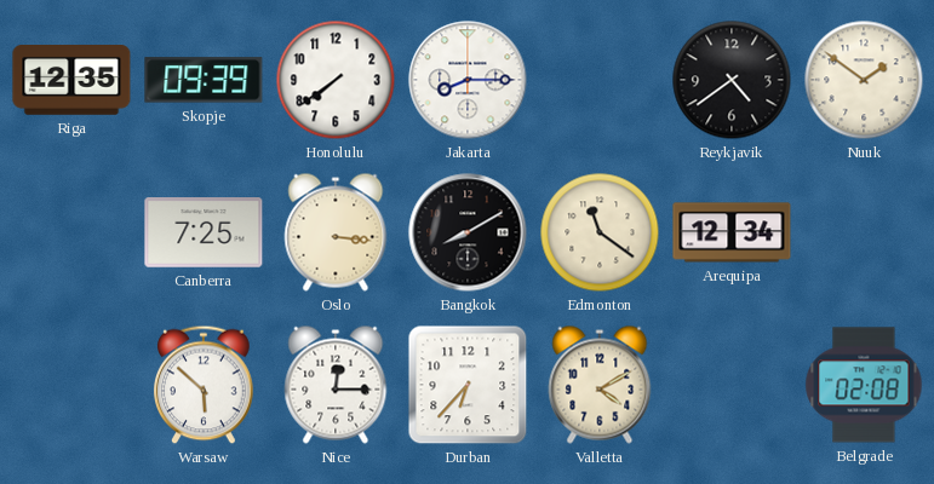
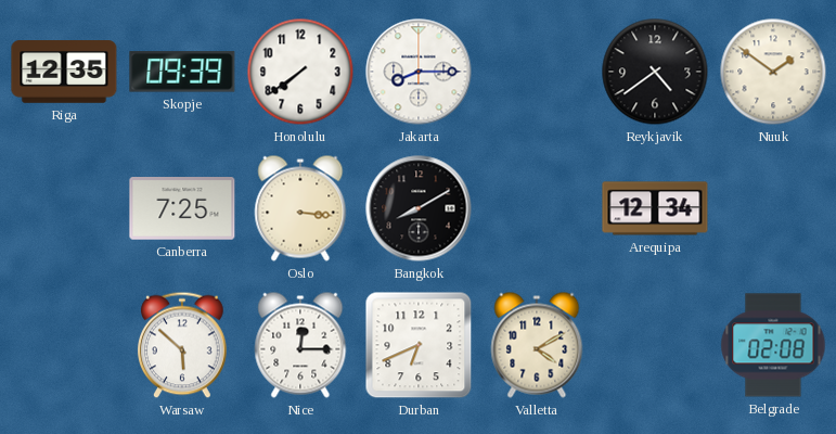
Edmonton: 11:21 -> none
Durban: 6:37 -> 6:41
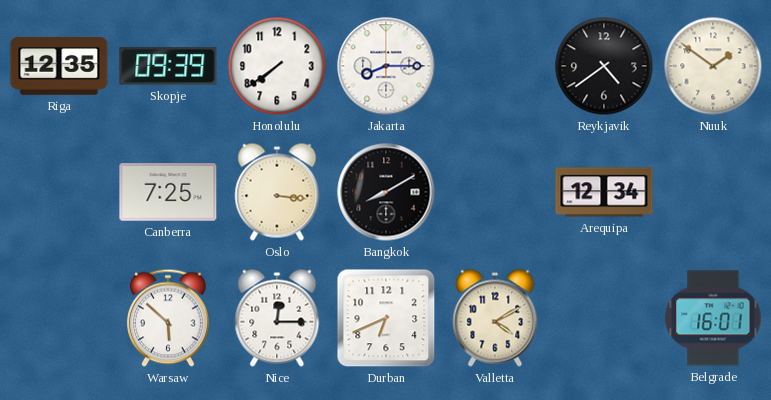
Belgrade: 02:08 -> 16:01
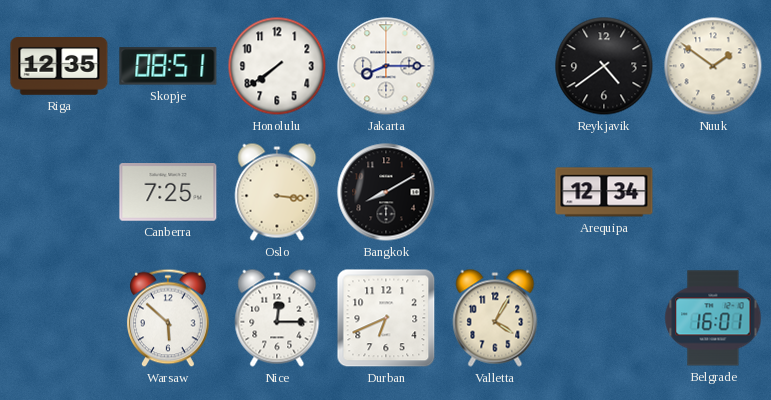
Skopje: 09:39 -> 08:51
Valletta: 4:10 -> 4:05
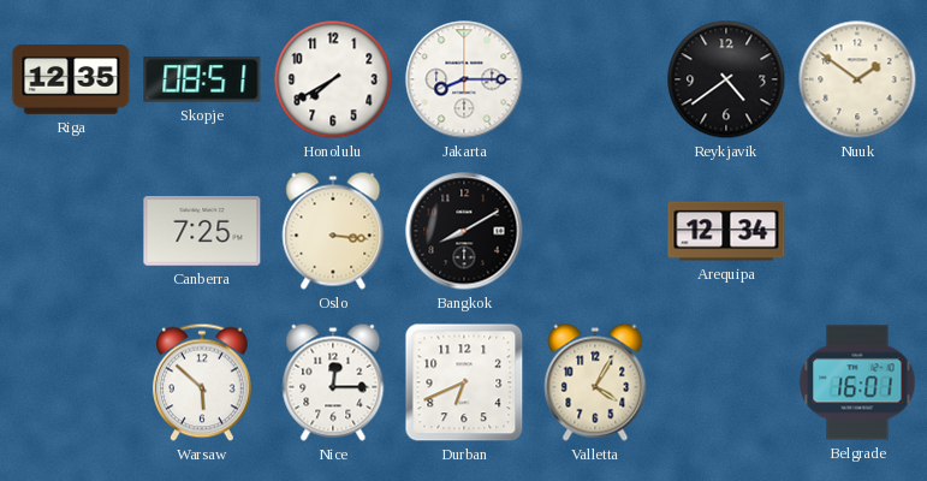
Honolulu: 7:39 -> 7:40
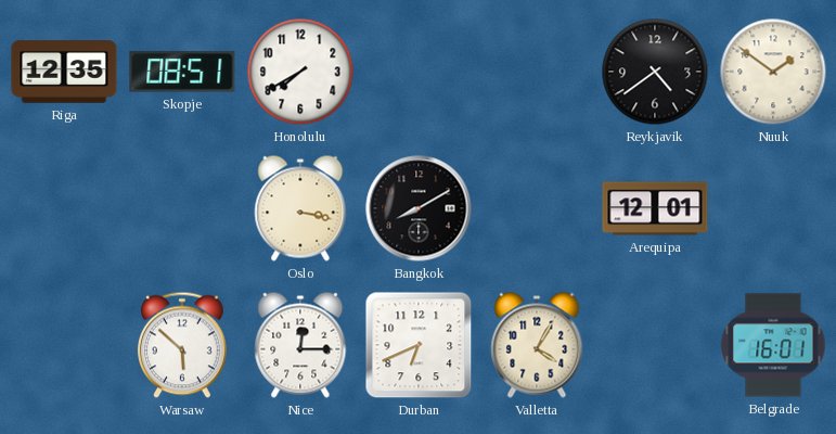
Jakarta: 8:15 -> none
Canberra: 7:25 -> none
Oslo: 3:16 -> 3:17
Arequipa: 12:34 -> 12:01
